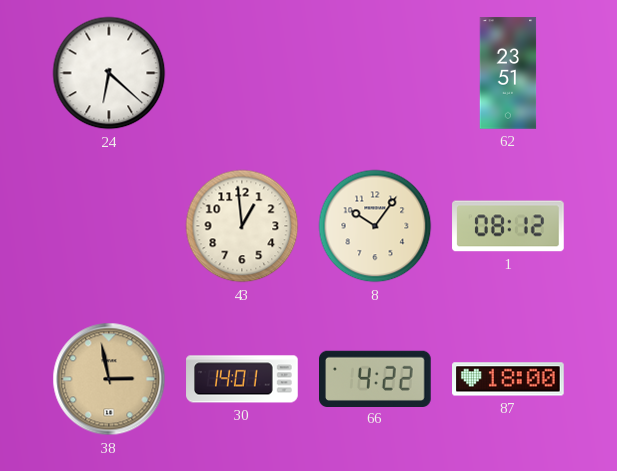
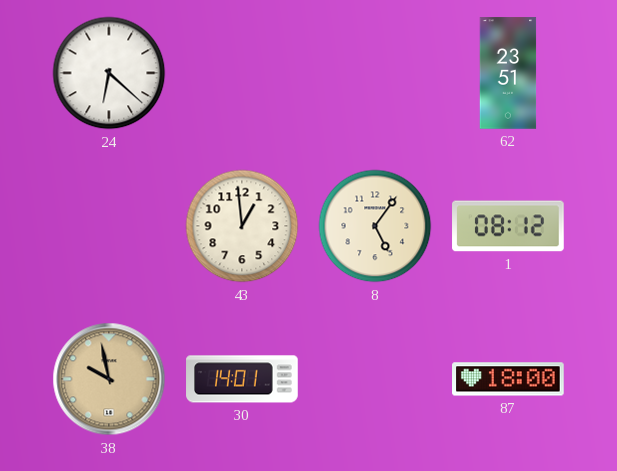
8: 10:06 -> 5:06
38: 2:58 -> 9:58
66: 4:22 -> none
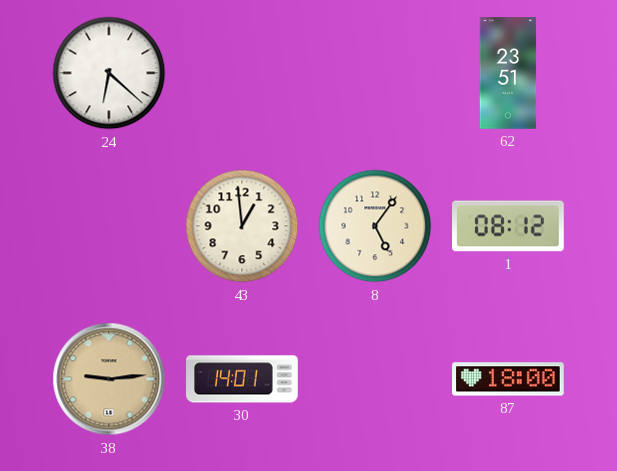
38: 9:58 -> 9:14
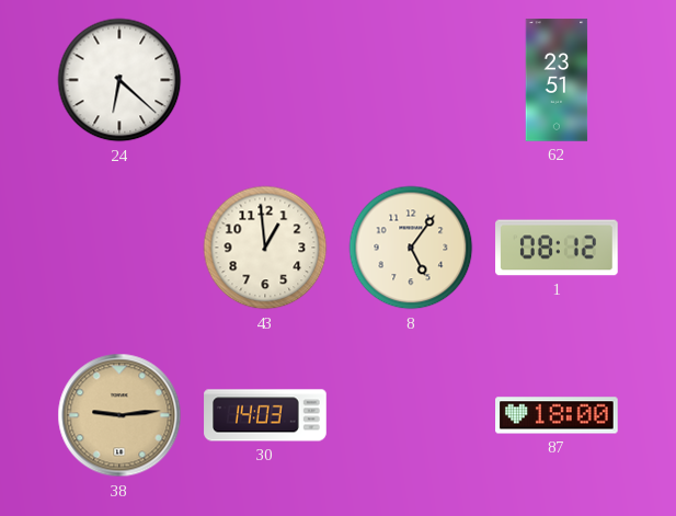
30: 14:01 -> 14:03
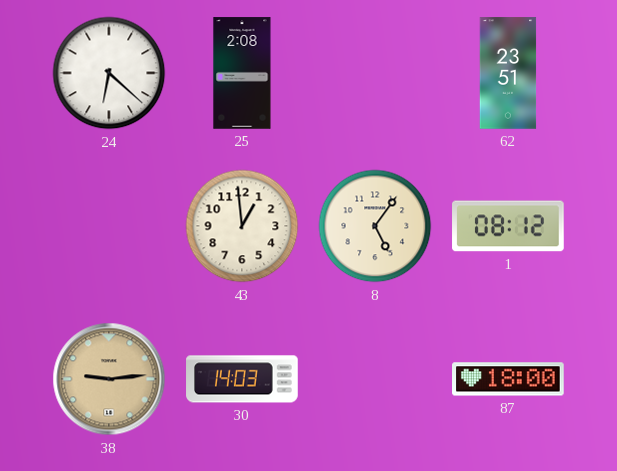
25: none -> 2:08
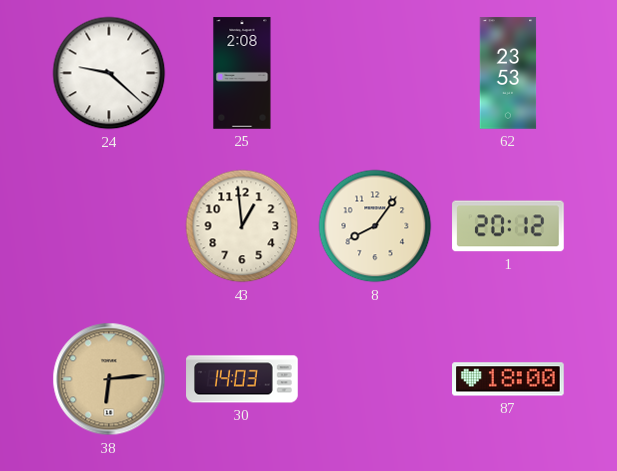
24: 6:22 -> 9:22
62: 23:51 -> 23:53
8: 5:06 -> 8:06
1: 08:12 -> 20:12
38: 9:14 -> 6:14
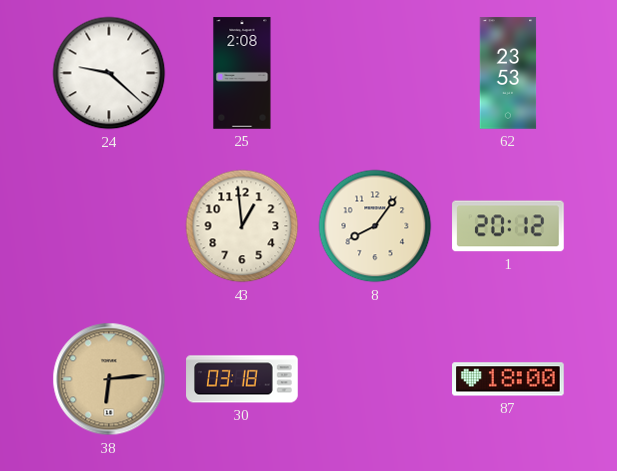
30: 14:03 -> 03:18
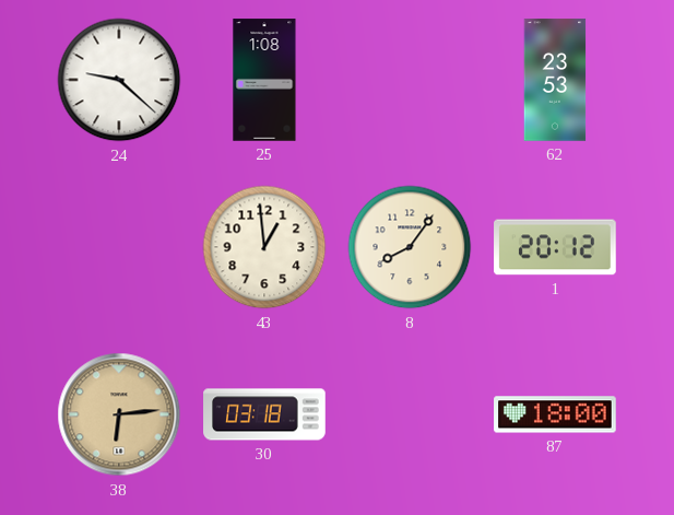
25: 2:08 -> 1:08
